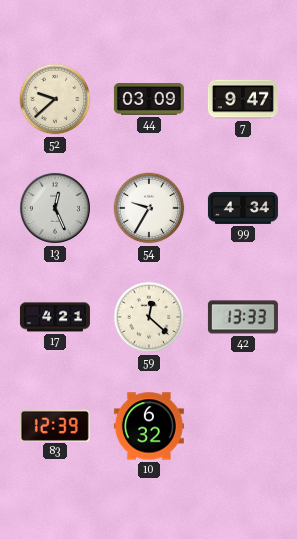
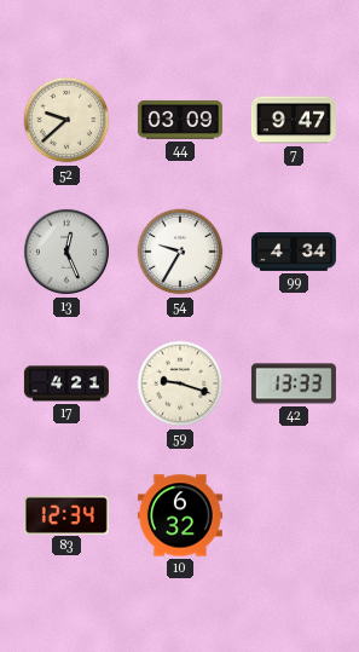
59: 12:22 -> 9:18
83: 12:39 -> 12:34
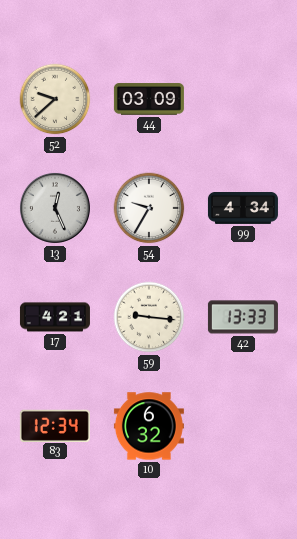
7: 9:47 -> none
59: 9:18 -> 9:16
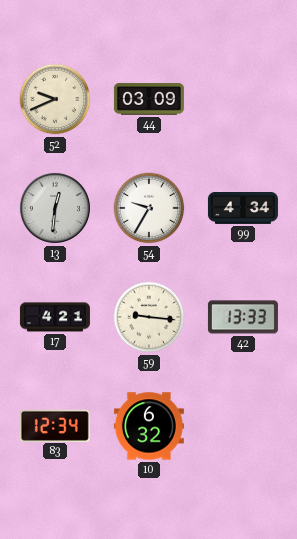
52: 9:38 -> 9:41
13: 12:26 -> 12:31
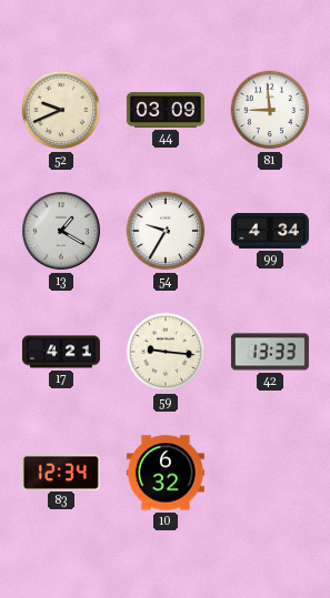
81: none -> 8:59
13: 12:31 -> 1:20
